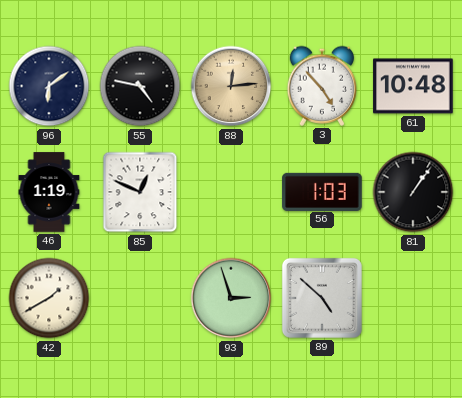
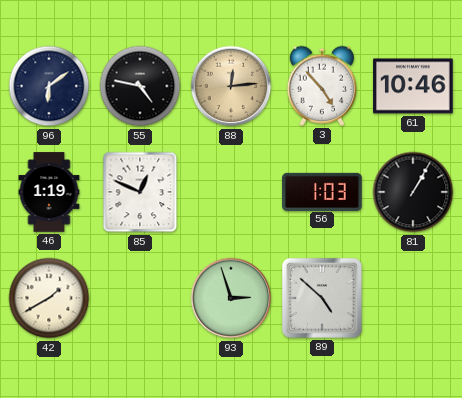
61: 10:48 -> 10:46
81: 1:06 -> 1:05
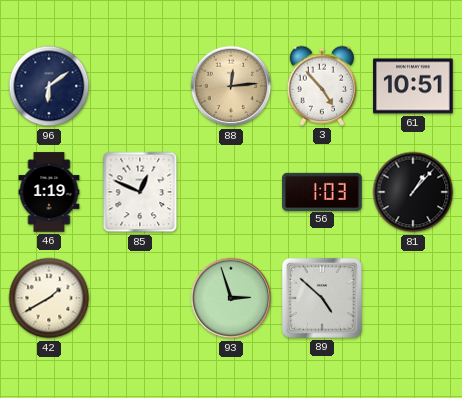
55: 4:47 -> none
61: 10:46 -> 10:51
81: 1:05 -> 1:07
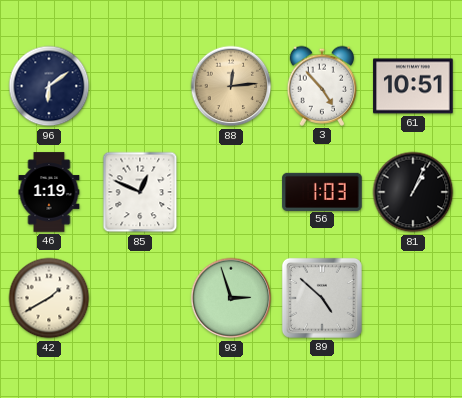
81: 1:07 -> 1:04
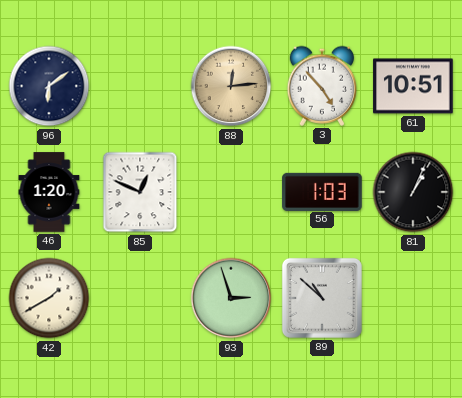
46: 1:19 -> 1:20
89: 4:52 -> 10:52
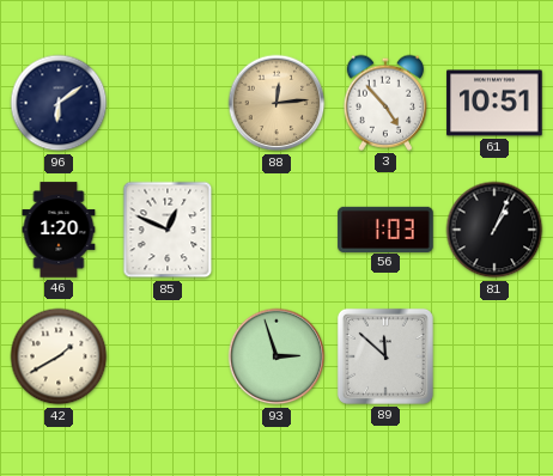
89: 10:52 -> 11:52
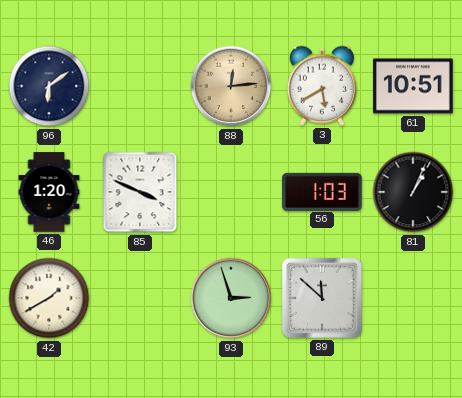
3: 4:53 -> 5:40
85: 12:49 -> 3:49
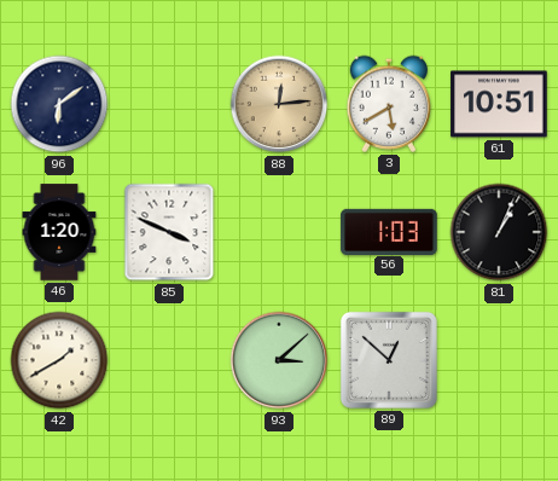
93: 2:57 -> 3:08
89: 11:52 -> 12:52
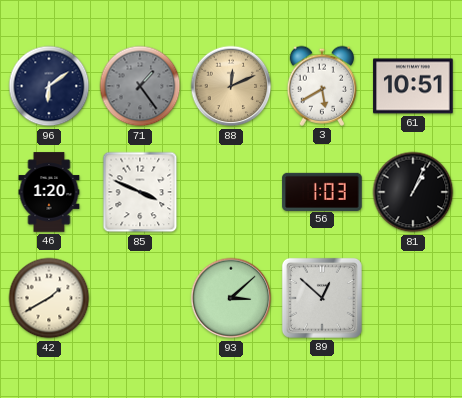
71: none -> 1:24
88: 12:14 -> 12:11
